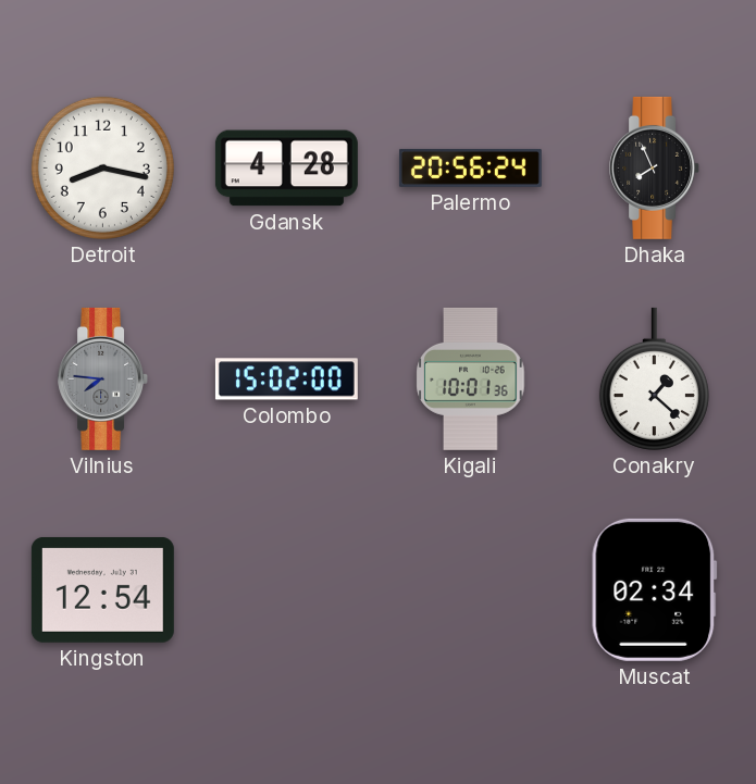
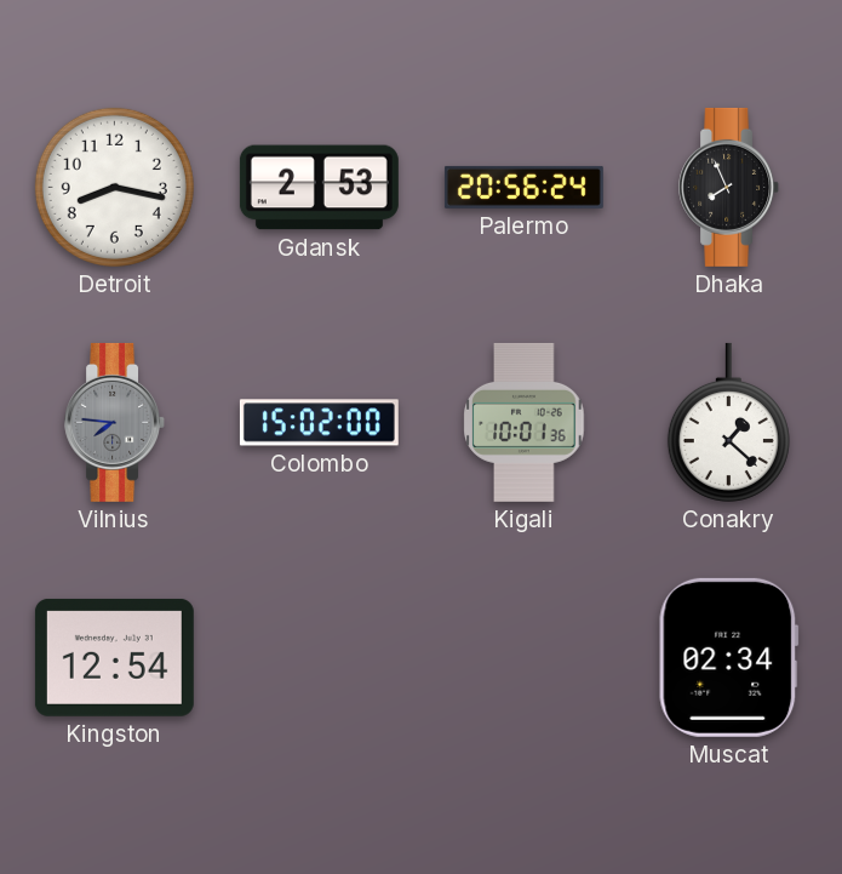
Gdansk: 4:28 -> 2:53
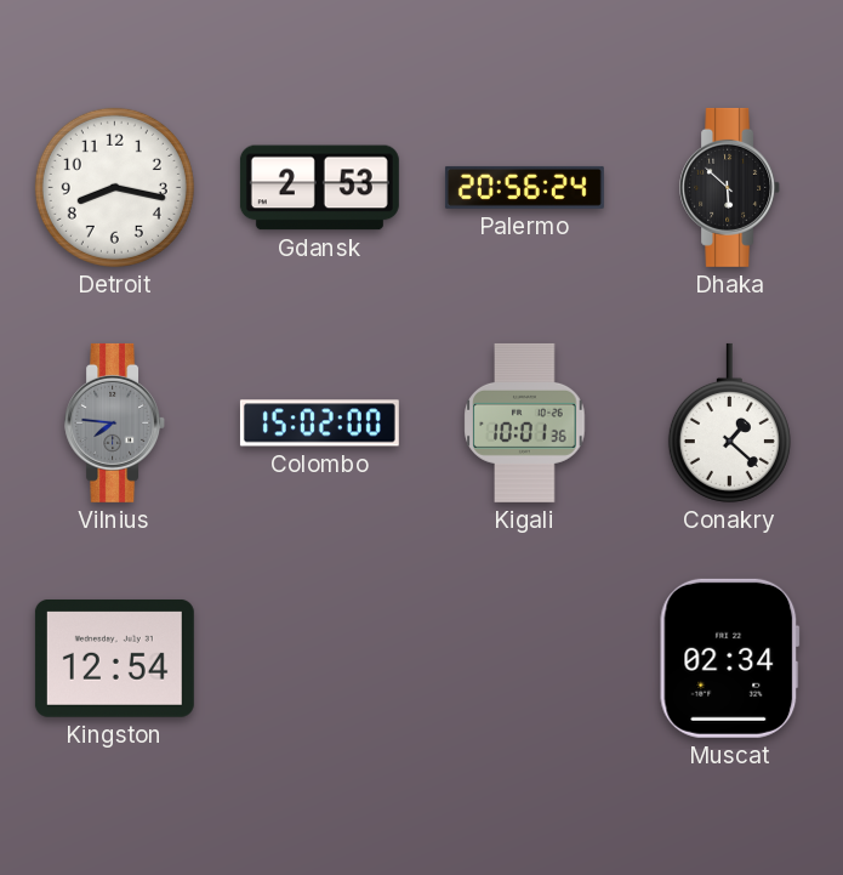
Dhaka: 7:56 -> 5:52
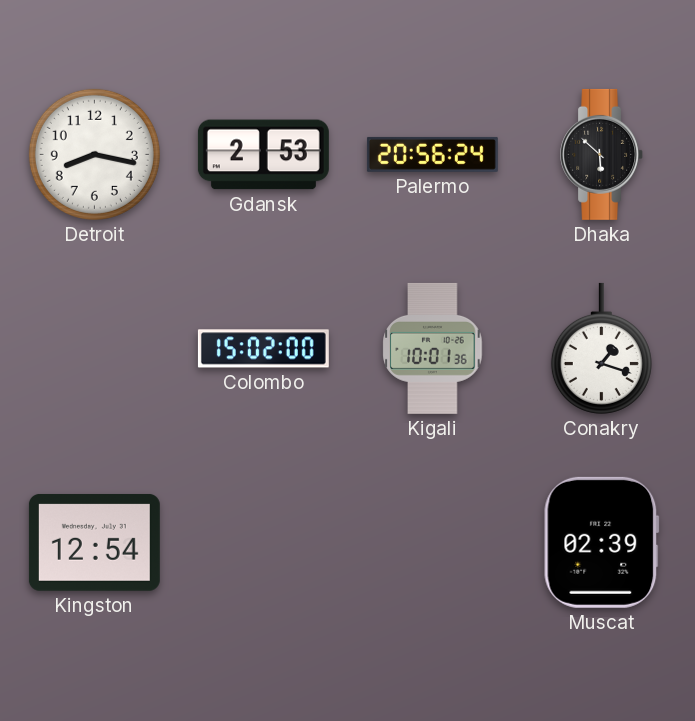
Vilnius: 7:46 -> none
Conakry: 1:22 -> 1:18
Muscat: 02:34 -> 02:39
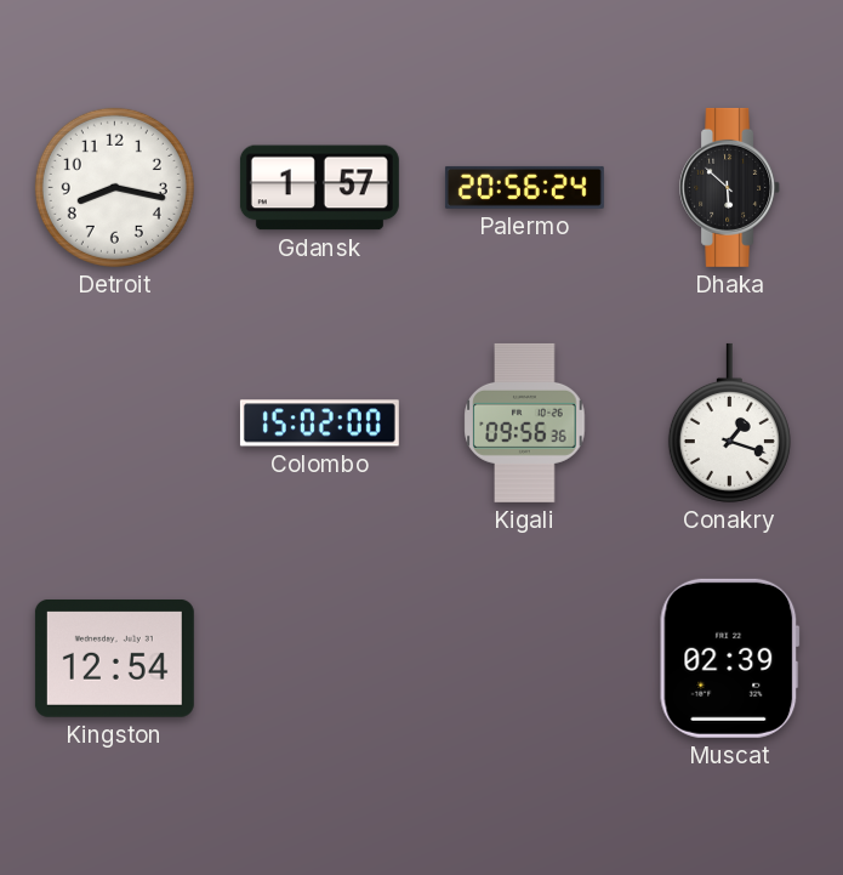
Gdansk: 2:53 -> 1:57
Kigali: 10:01 -> 09:56
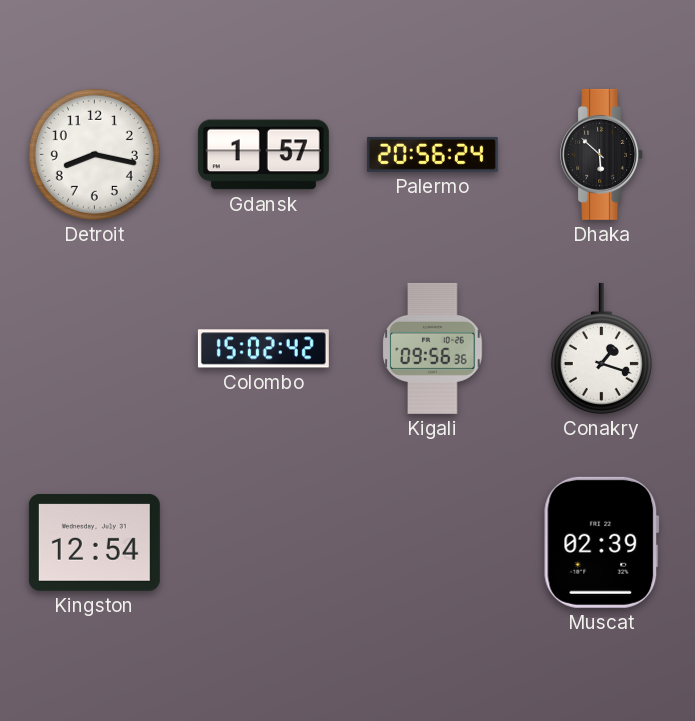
Colombo: 15:02:00 -> 15:02:42
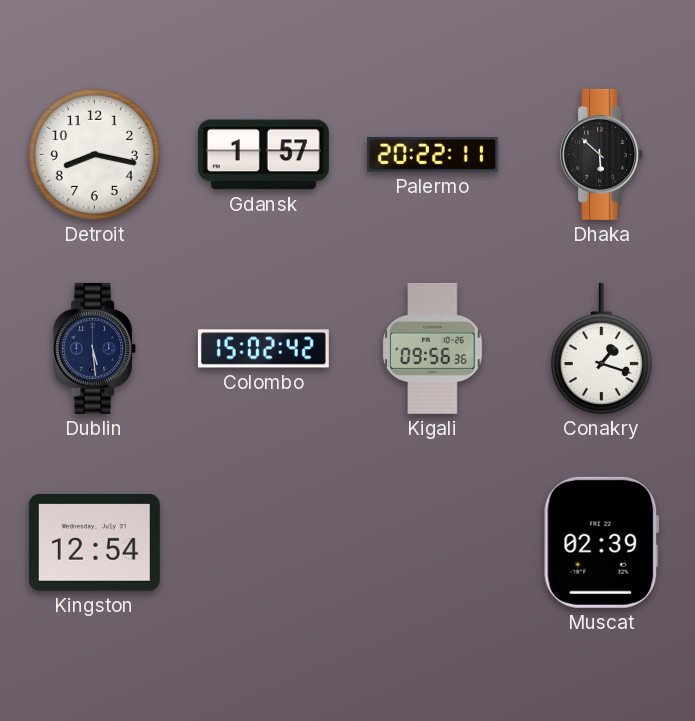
Palermo: 20:56 -> 20:22
Dublin: none -> 5:29
